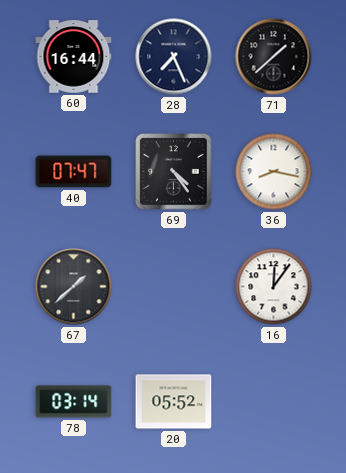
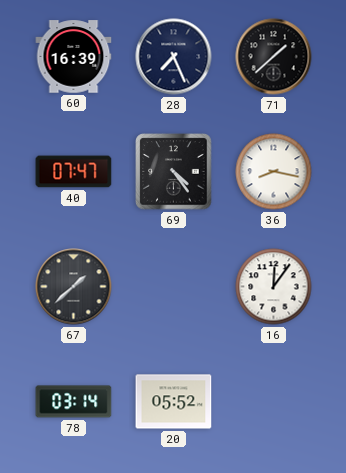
60: 16:44 -> 16:39
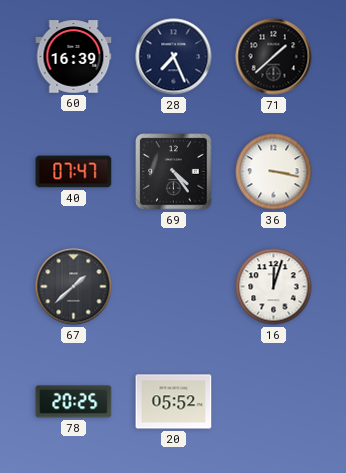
36: 8:17 -> 3:17
16: 12:06 -> 12:03
78: 03:14 -> 20:25
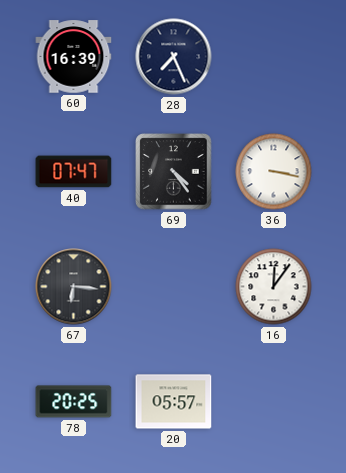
71: 1:38 -> none
67: 1:38 -> 6:16
16: 12:03 -> 12:06
20: 05:52 -> 05:57
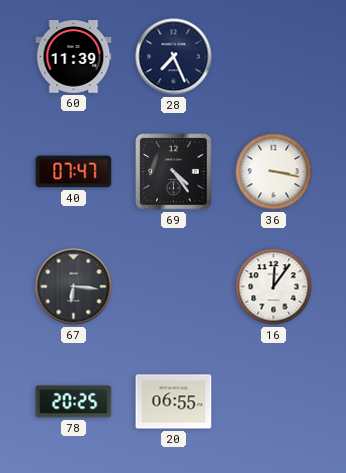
60: 16:39 -> 11:39
20: 05:57 -> 06:55
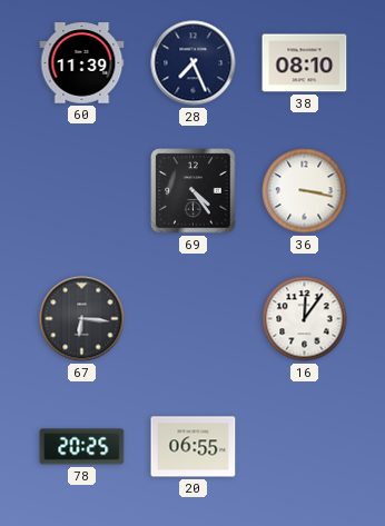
38: none -> 08:10
40: 07:47 -> none
